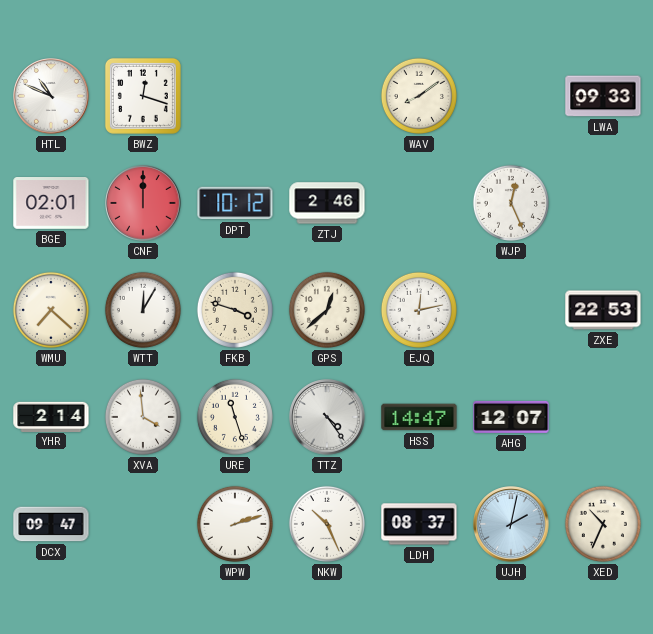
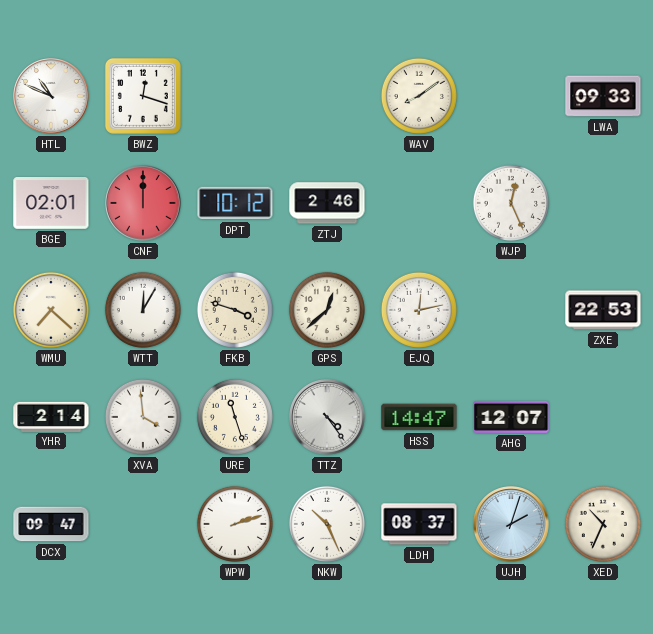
UJH: 2:02 -> 2:03
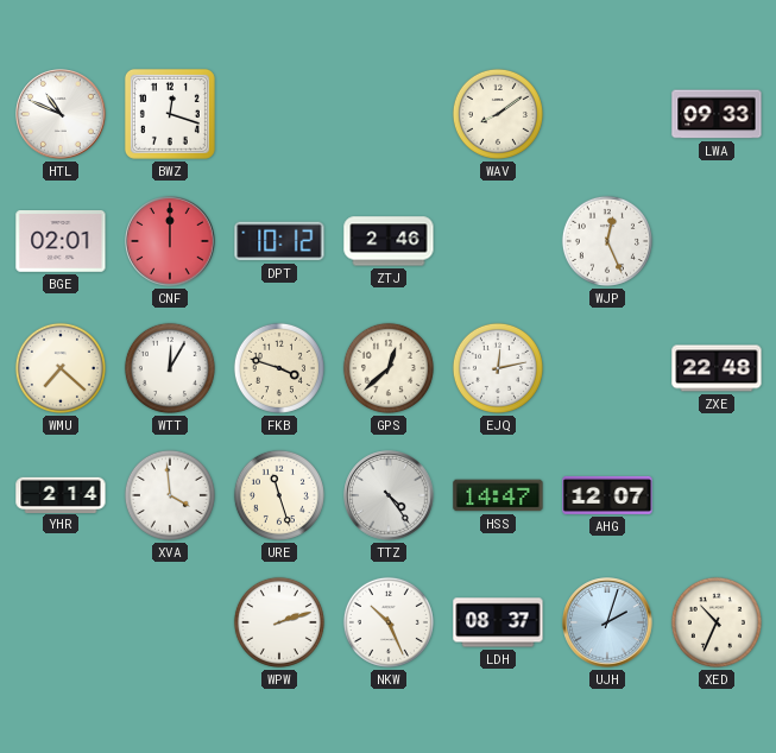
ZXE: 22:53 -> 22:48
DCX: 09:47 -> none
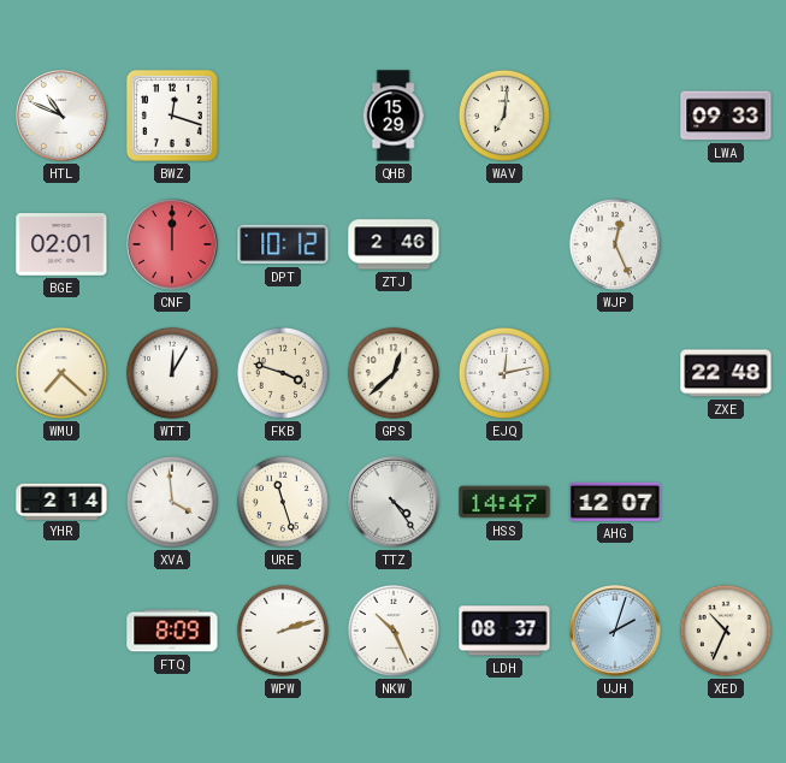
QHB: none -> 15:29
WAV: 8:09 -> 7:01
FTQ: none -> 8:09
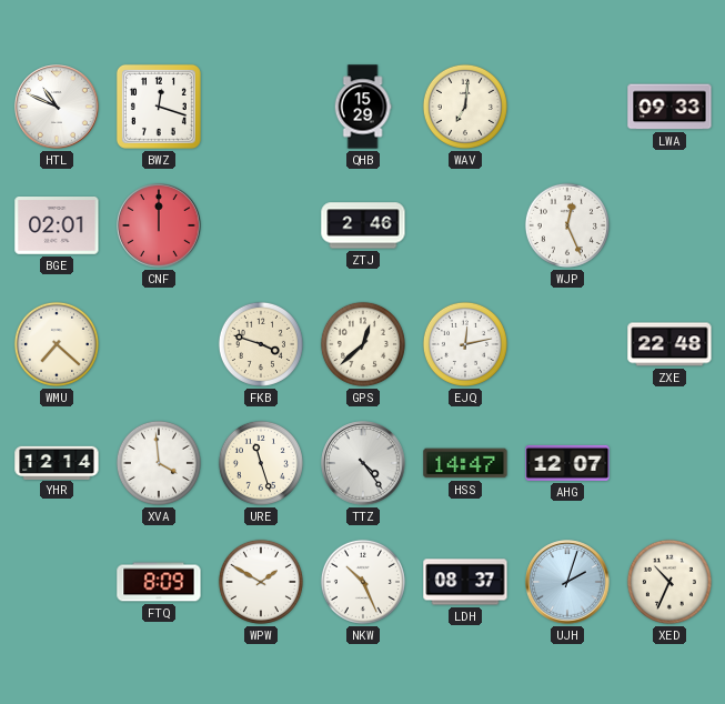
DPT: 10:12 -> none
WTT: 12:05 -> none
YHR: 2:14 -> 12:14
WPW: 2:12 -> 1:50
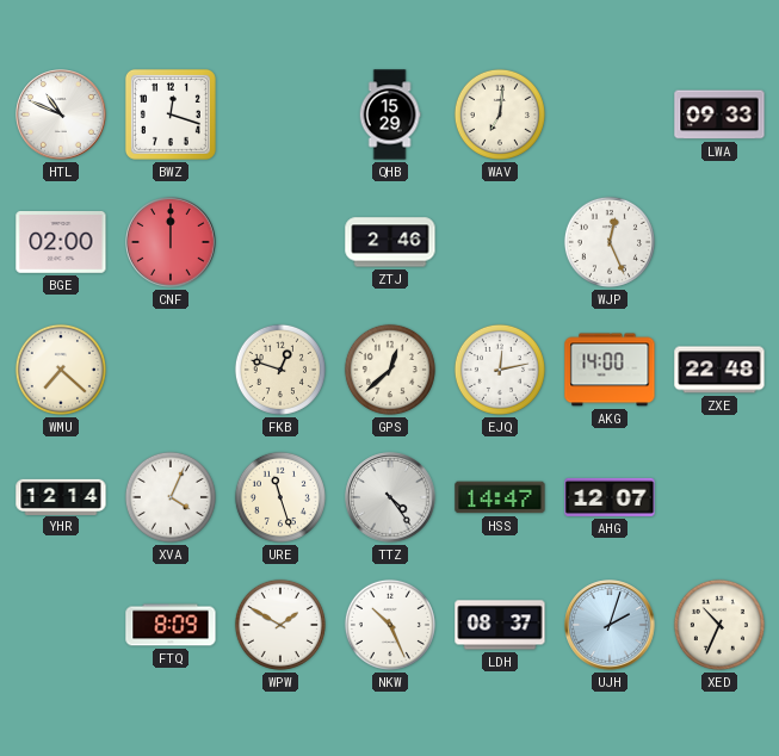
BGE: 02:01 -> 02:00
FKB: 3:48 -> 12:48
AKG: none -> 14:00
XVA: 3:59 -> 4:04
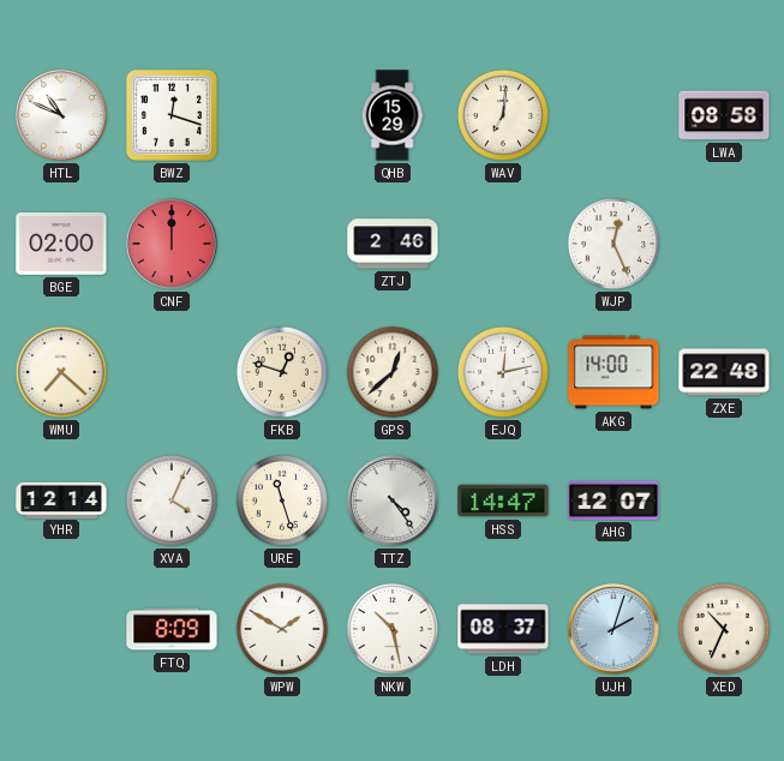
LWA: 09:33 -> 08:58
NKW: 10:26 -> 10:28
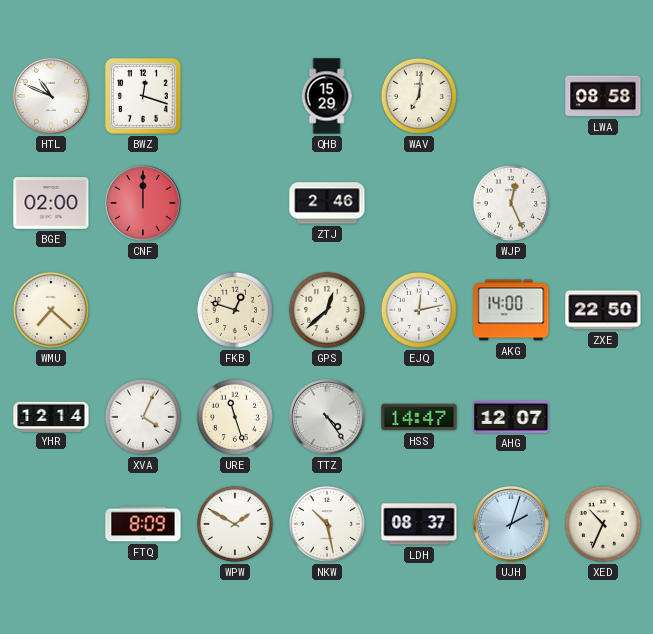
ZXE: 22:48 -> 22:50
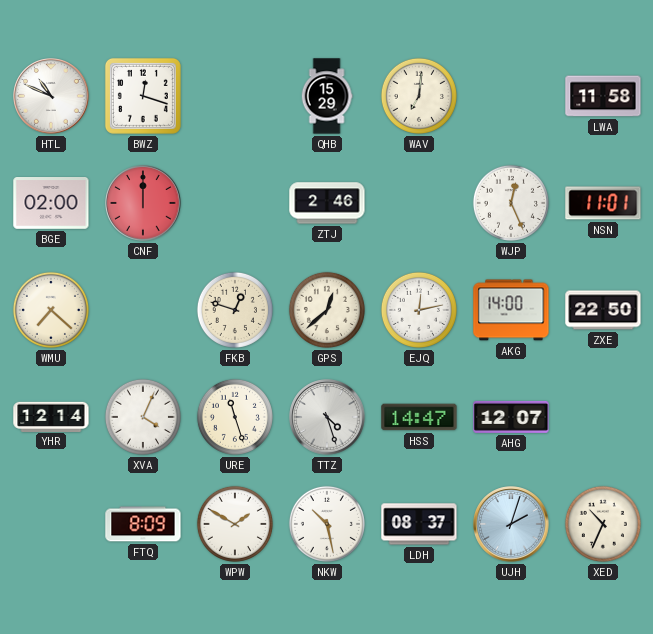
LWA: 08:58 -> 11:58
NSN: none -> 11:01
TTZ: 4:24 -> 4:27
